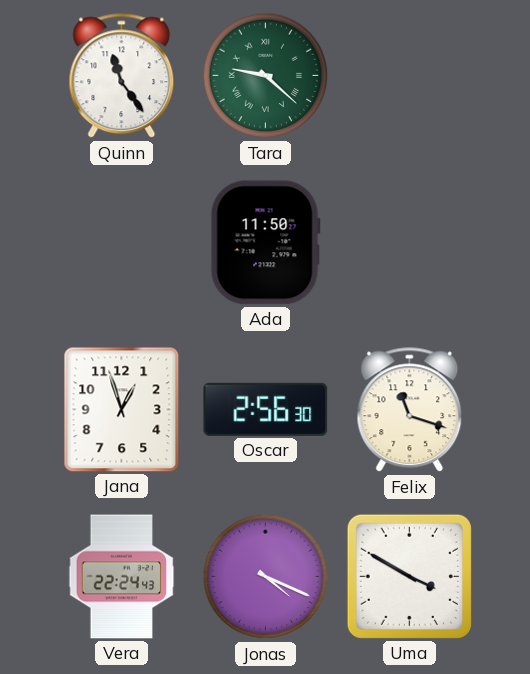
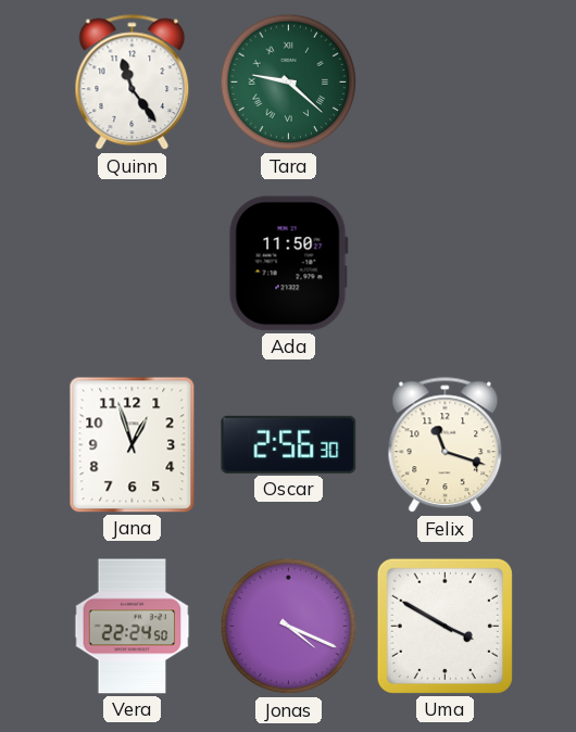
Vera: 22:24:43 -> 22:24:50
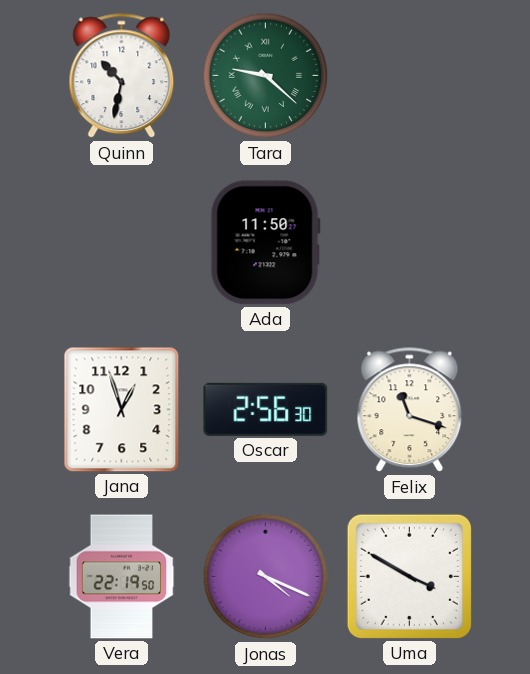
Quinn: 11:24 -> 10:32
Vera: 22:24 -> 22:19
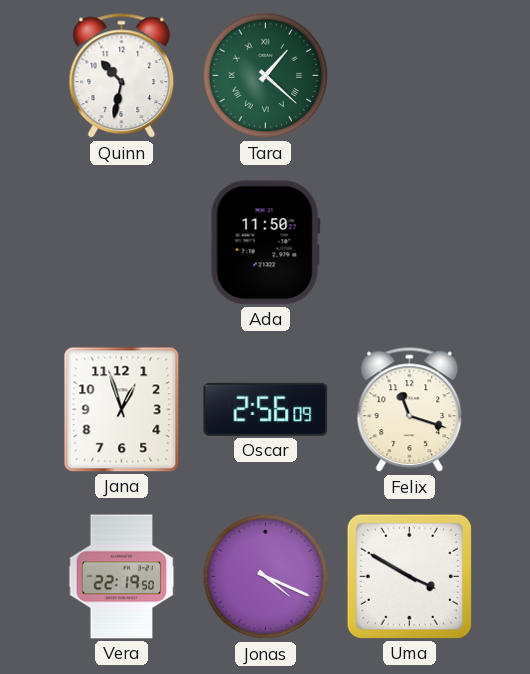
Tara: 9:22 -> 1:22
Oscar: 2:56:30 -> 2:56:09
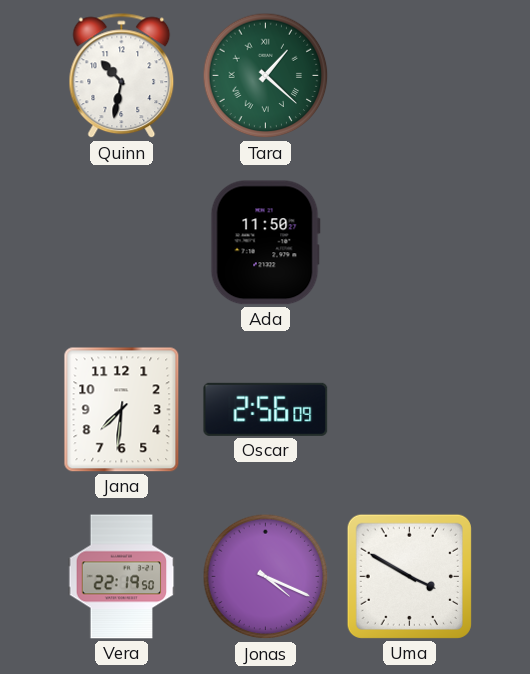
Jana: 12:57 -> 7:31
Felix: 11:18 -> none
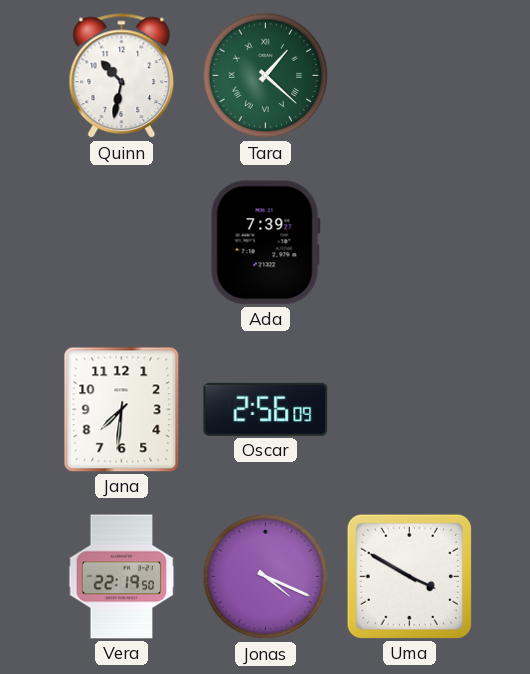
Ada: 11:50 -> 7:39
